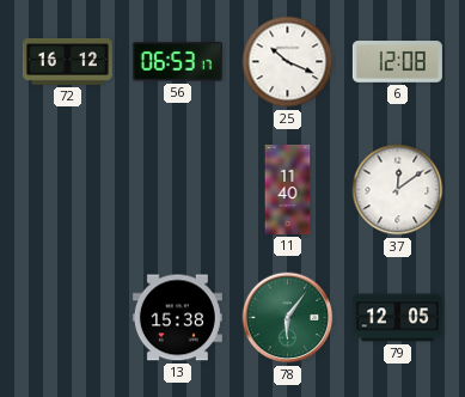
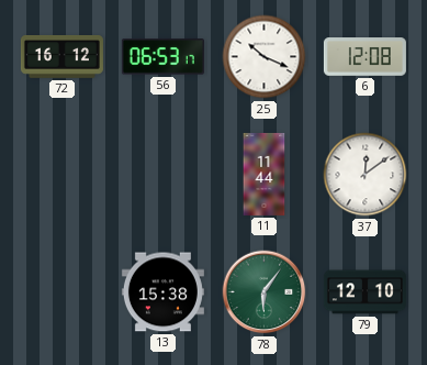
11: 11:40 -> 11:44
79: 12:05 -> 12:10
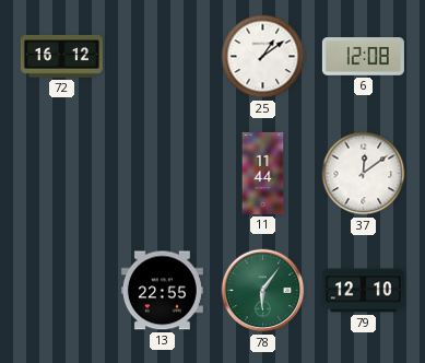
56: 06:53 -> none
25: 10:19 -> 1:09
13: 15:38 -> 22:55
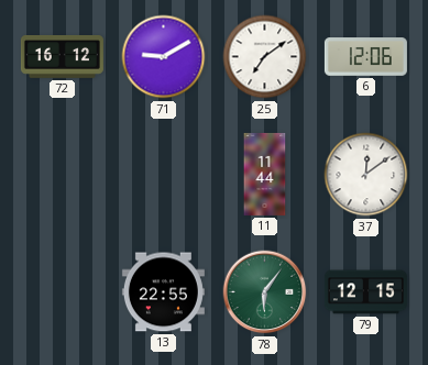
71: none -> 9:10
25: 1:09 -> 7:09
6: 12:08 -> 12:06
79: 12:10 -> 12:15
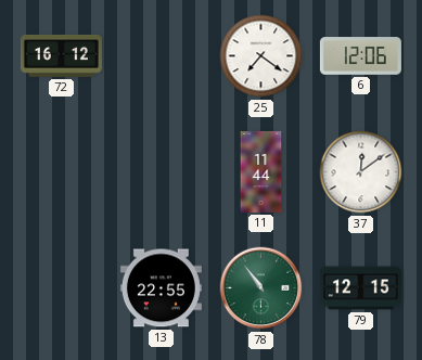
71: 9:10 -> none
25: 7:09 -> 7:21
78: 6:06 -> 10:54
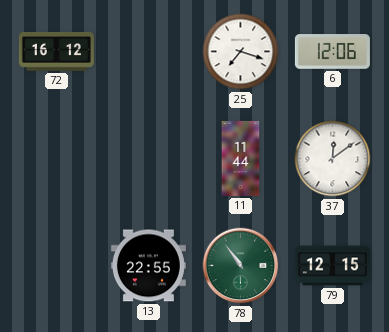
25: 7:21 -> 7:18
